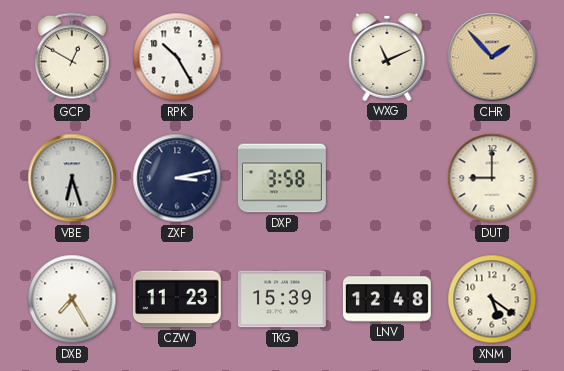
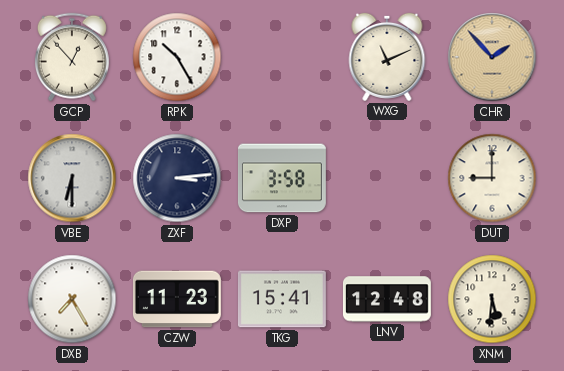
GCP: 12:50 -> 12:53
VBE: 6:27 -> 6:30
ZXF: 3:13 -> 3:14
TKG: 15:39 -> 15:41
XNM: 5:21 -> 5:31
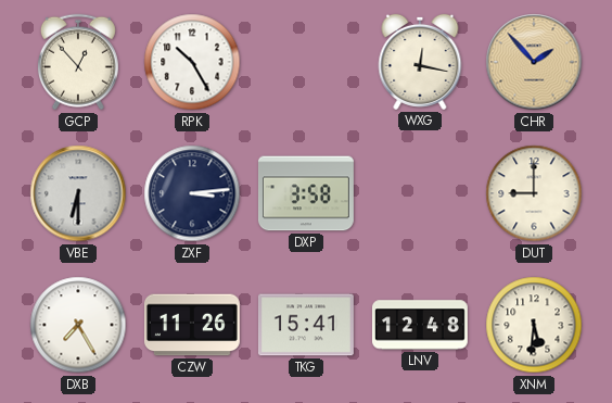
WXG: 11:11 -> 12:17
CZW: 11:23 -> 11:26
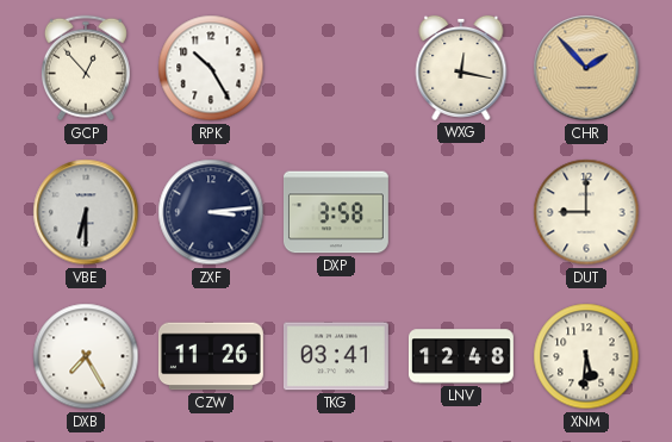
TKG: 15:41 -> 03:41
